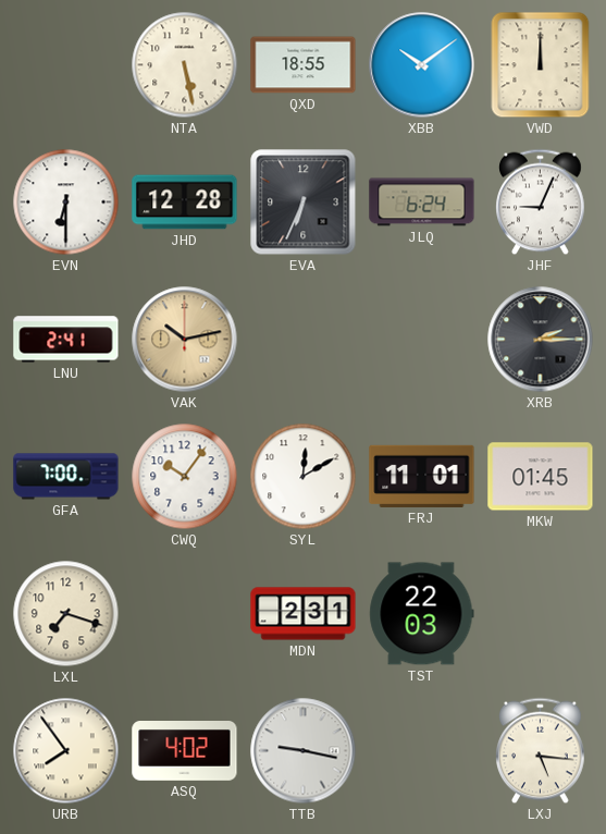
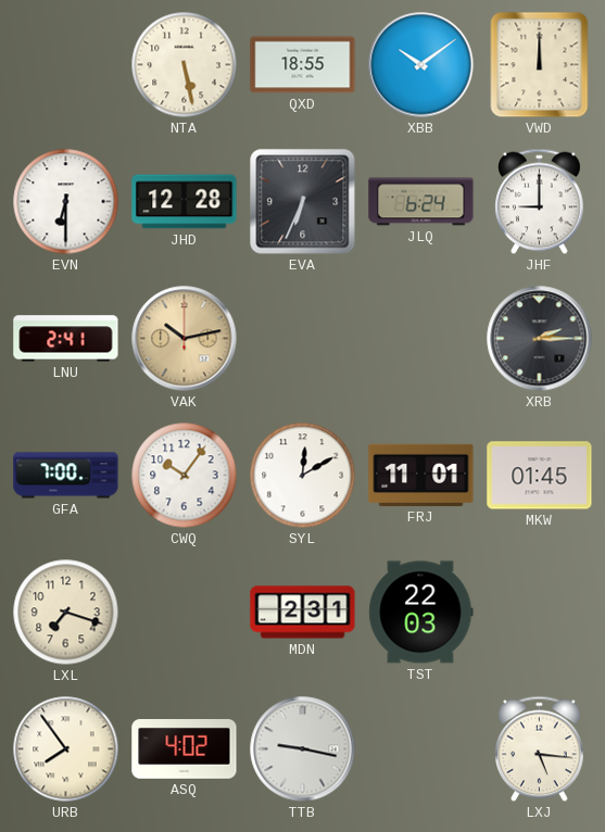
JHF: 9:04 -> 9:00
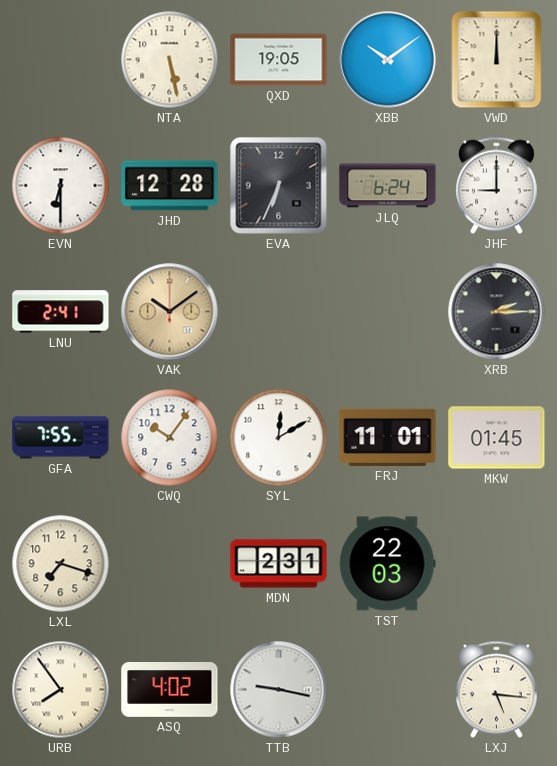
QXD: 18:55 -> 19:05
VAK: 10:13 -> 10:09
GFA: 7:00 -> 7:55
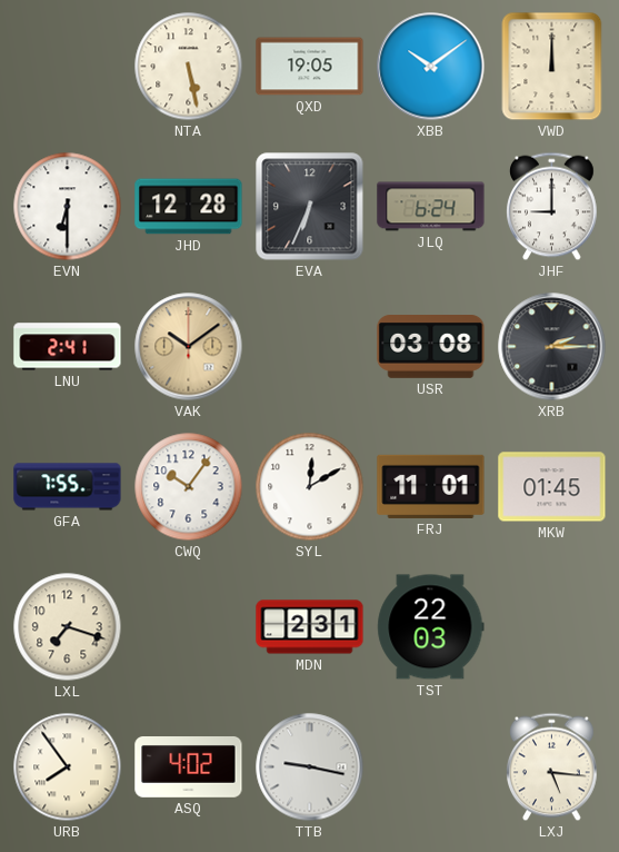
USR: none -> 03:08
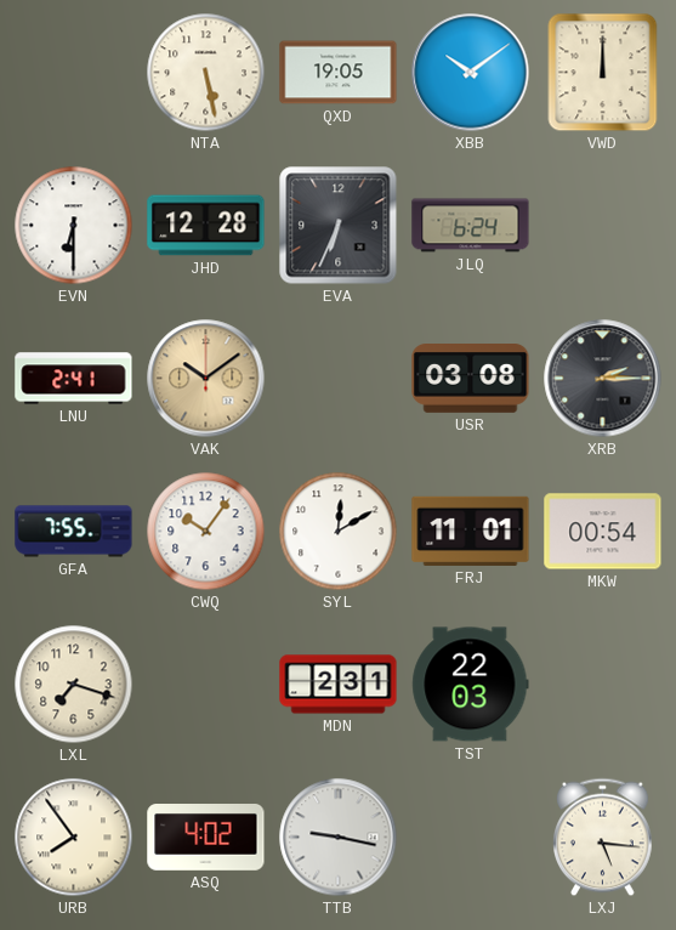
JHF: 9:00 -> none
MKW: 01:45 -> 00:54
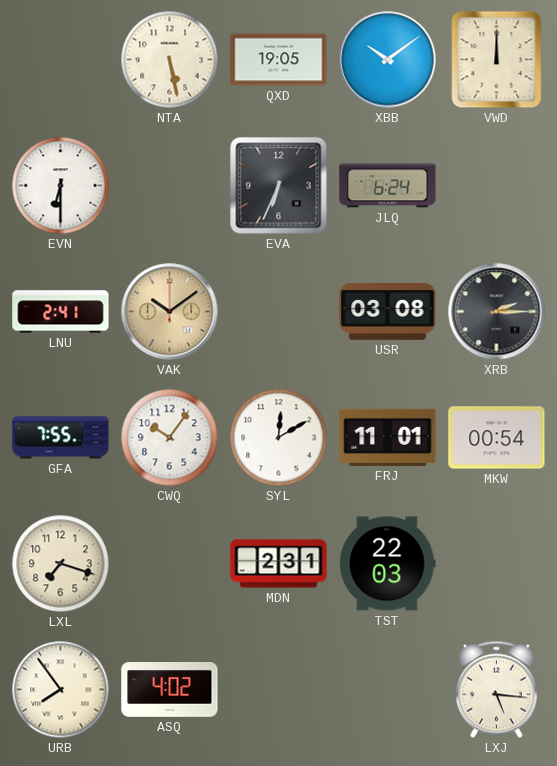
JHD: 12:28 -> none
TTB: 9:17 -> none
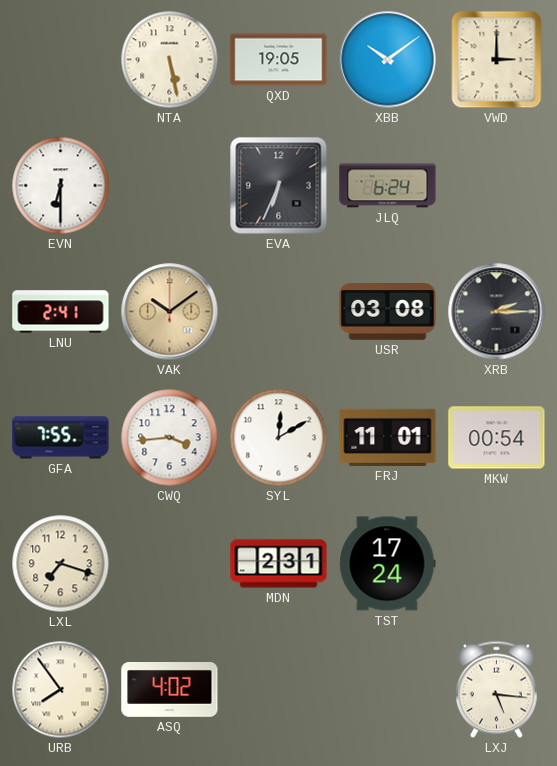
VWD: 12:00 -> 3:00
CWQ: 10:06 -> 3:44
TST: 22:03 -> 17:24
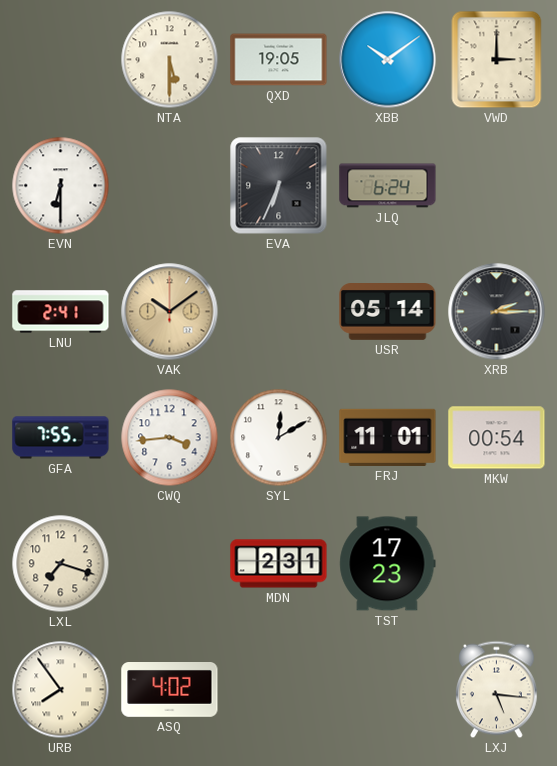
NTA: 5:28 -> 5:30
USR: 03:08 -> 05:14
TST: 17:24 -> 17:23
